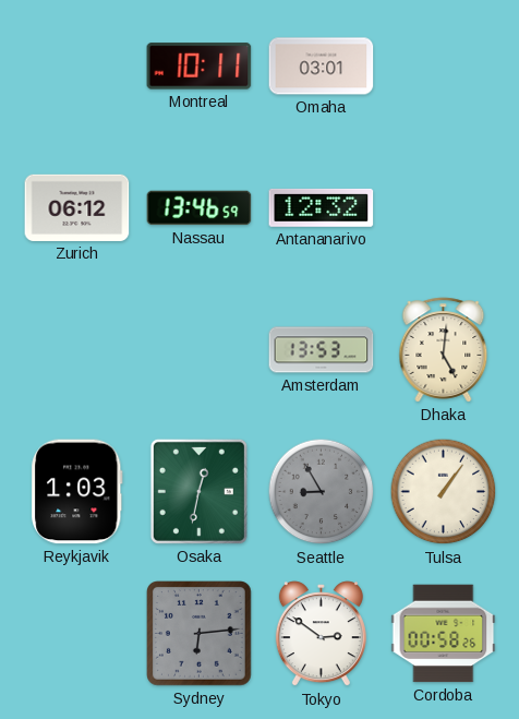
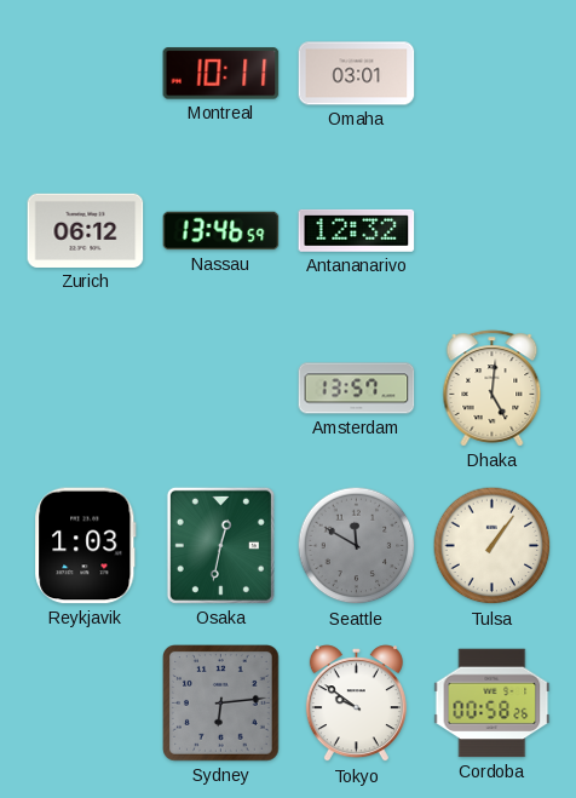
Amsterdam: 13:53 -> 13:57
Seattle: 8:55 -> 11:50
Tokyo: 2:51 -> 9:51
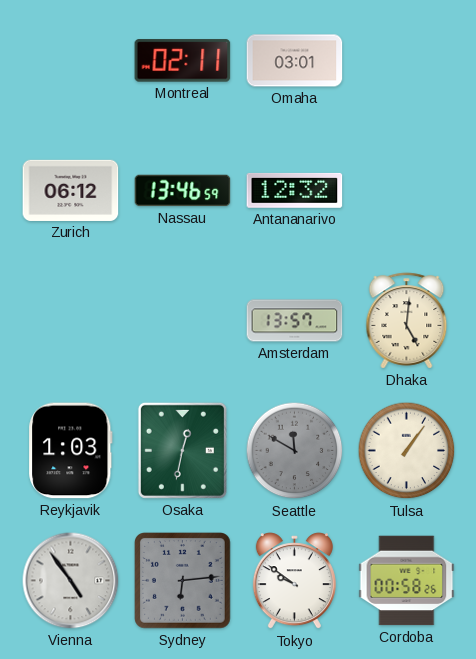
Montreal: 10:11 -> 02:11
Vienna: none -> 4:54
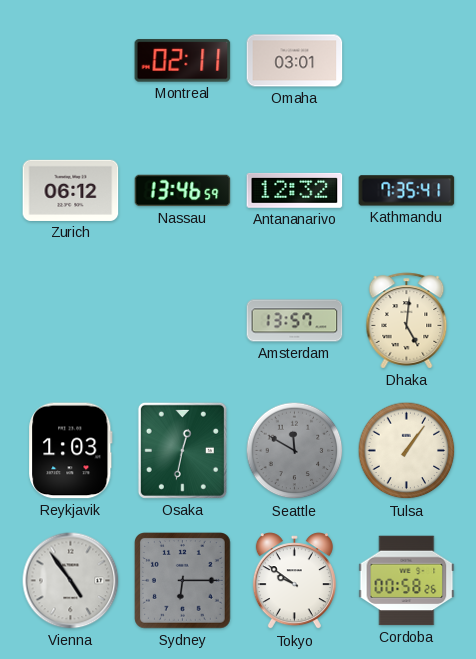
Kathmandu: none -> 7:35
Sydney: 6:14 -> 6:15
